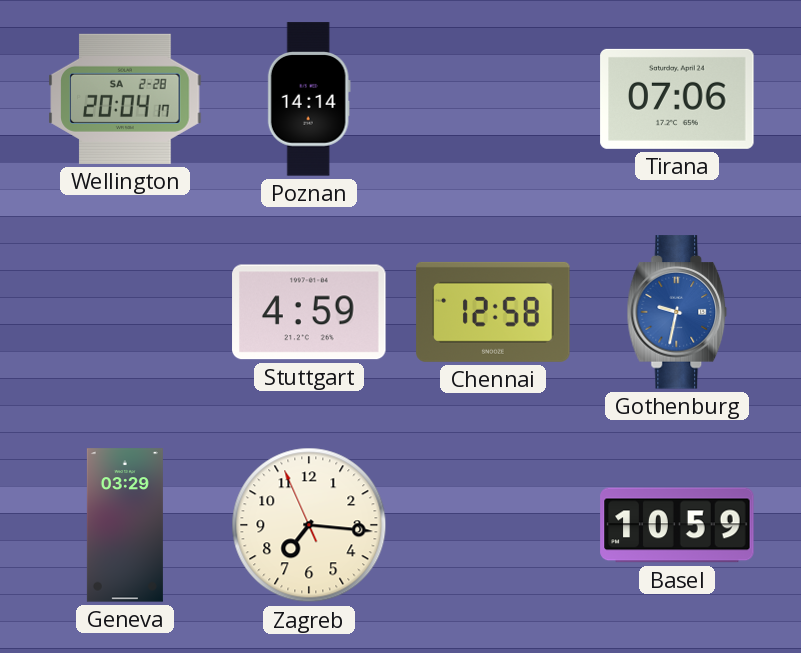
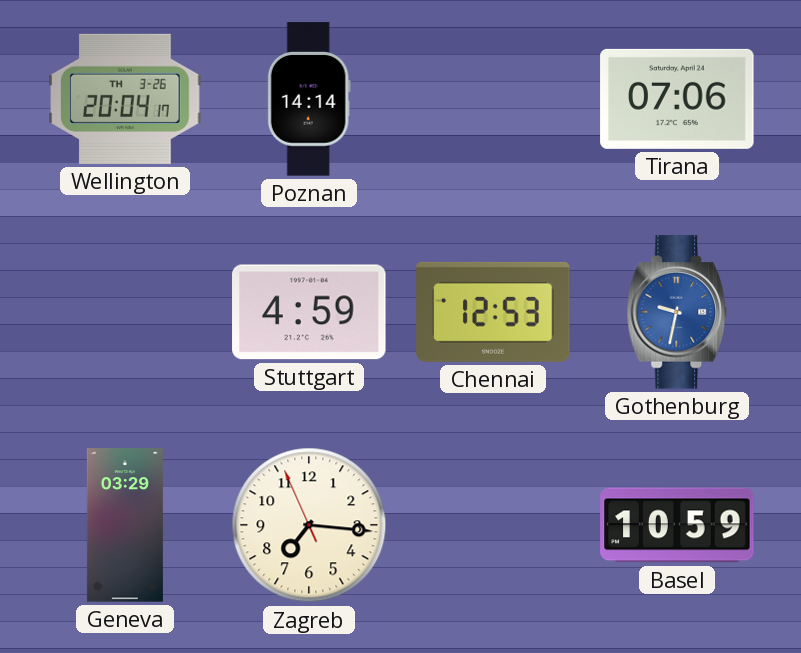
Wellington date: SA 2-28 -> TH 3-26
Chennai: 12:58 -> 12:53
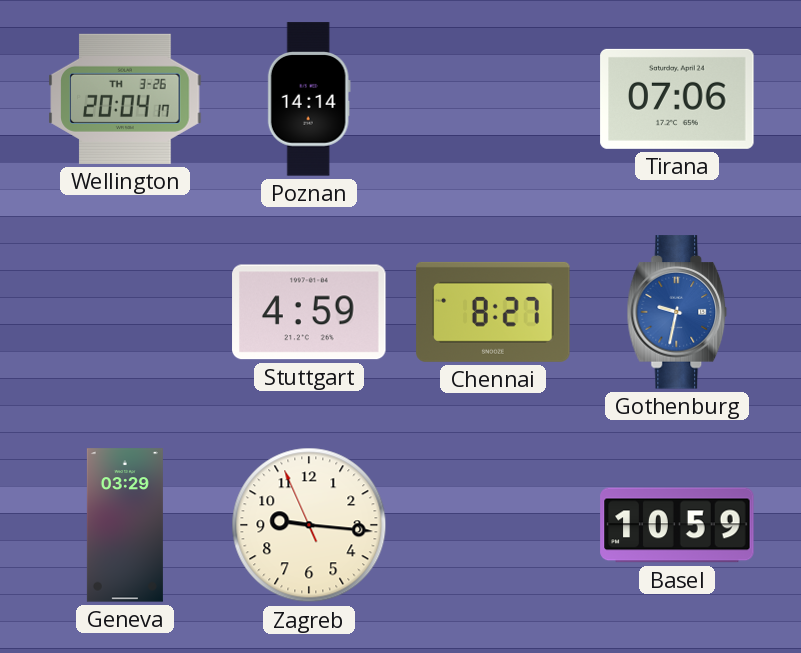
Chennai: 12:53 -> 8:27
Zagreb: 7:15 -> 9:15
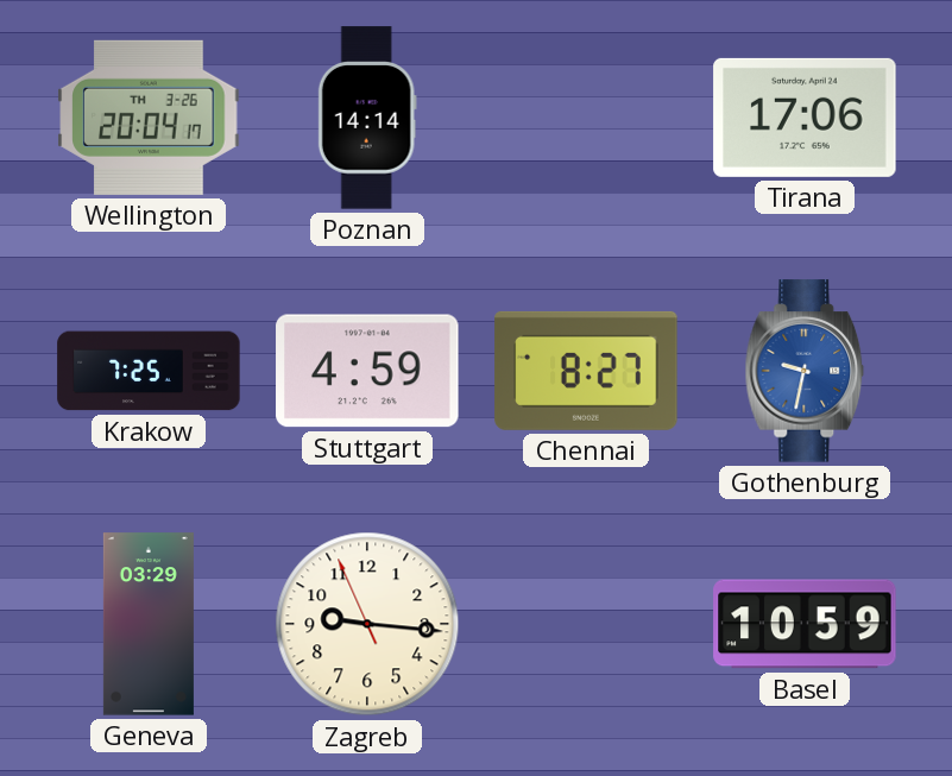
Tirana: 07:06 -> 17:06
Krakow: none -> 7:25
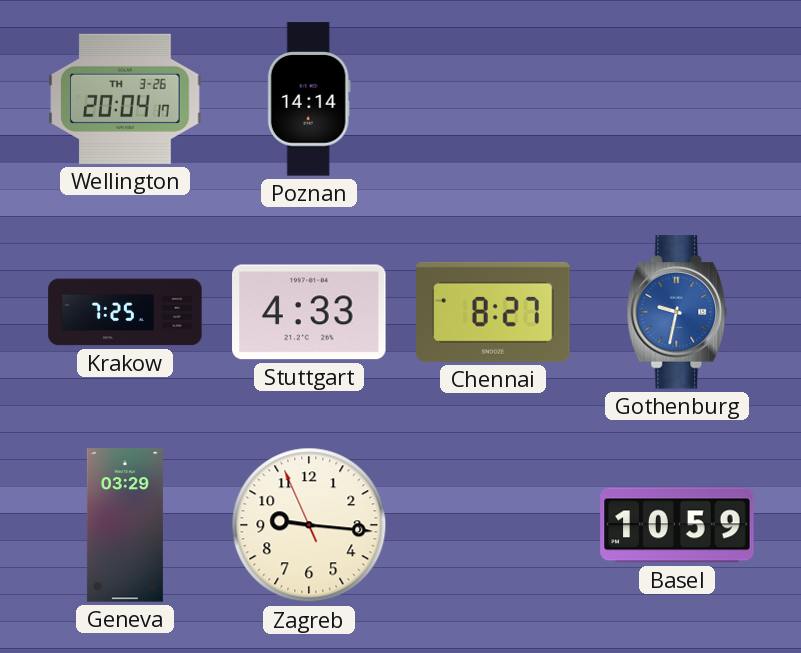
Tirana: 17:06 -> none
Stuttgart: 4:59 -> 4:33
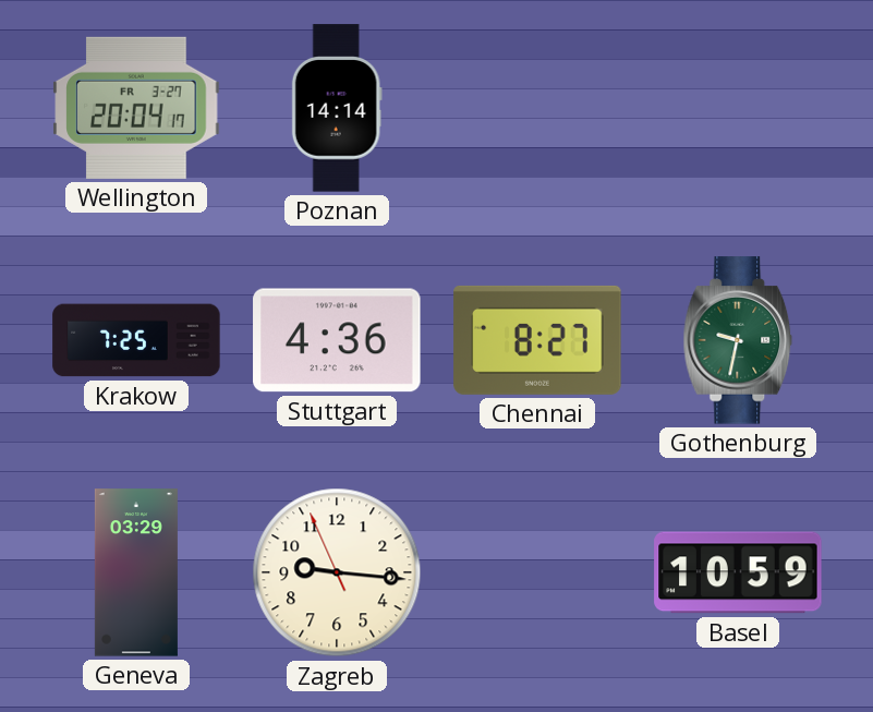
Wellington date: TH 3-26 -> FR 3-27
Stuttgart: 4:33 -> 4:36
Gothenburg dial: blue -> green
